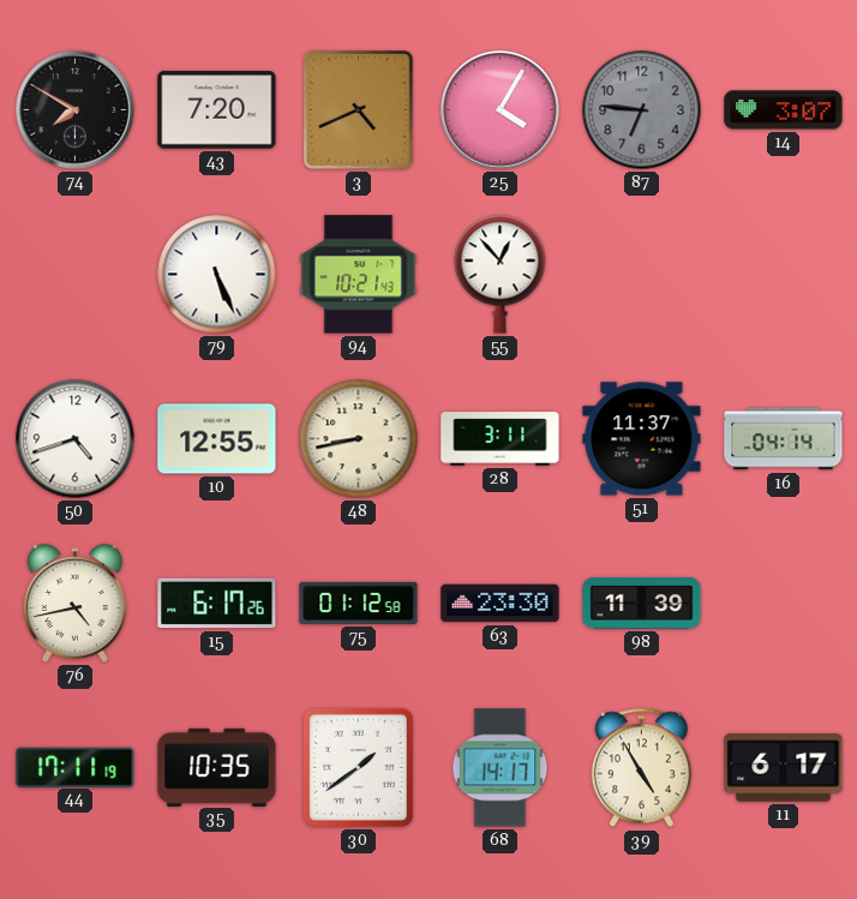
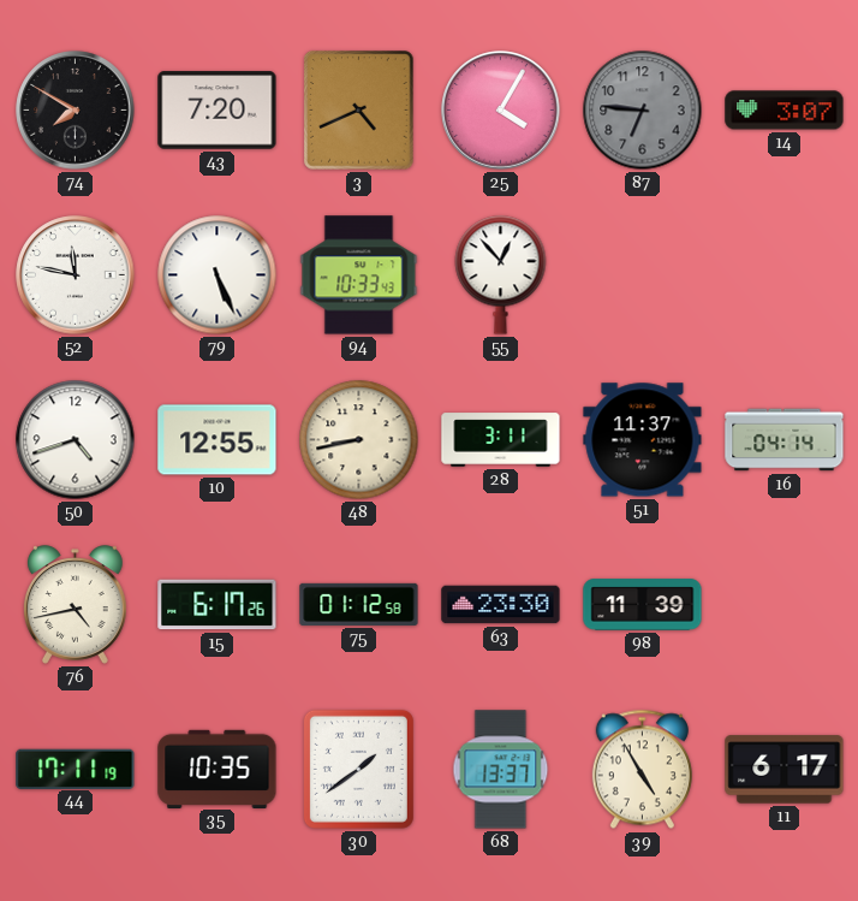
52: none -> 11:47
94: 10:21 -> 10:33
68: 14:17 -> 13:37
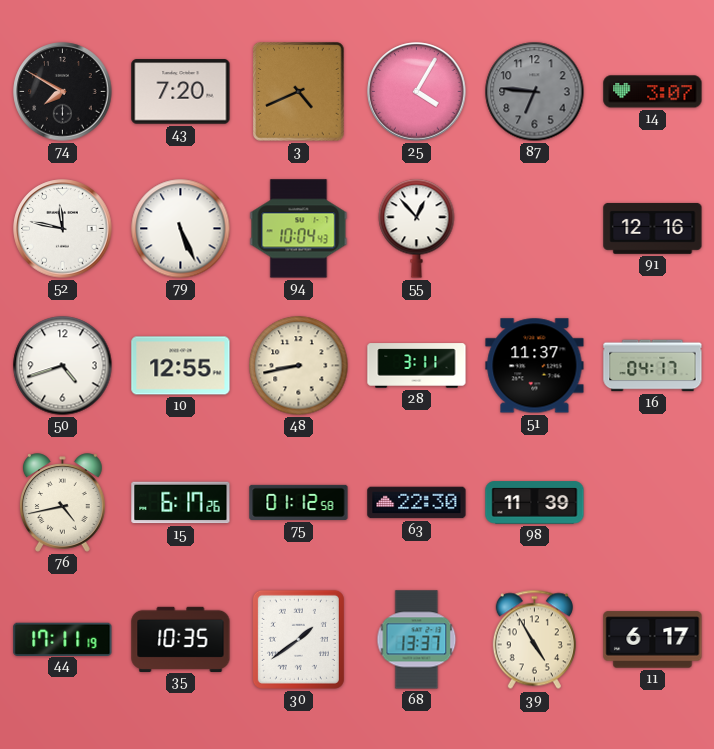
94: 10:33 -> 10:04
91: none -> 12:16
16: 04:14 -> 04:17
63: 23:30 -> 22:30
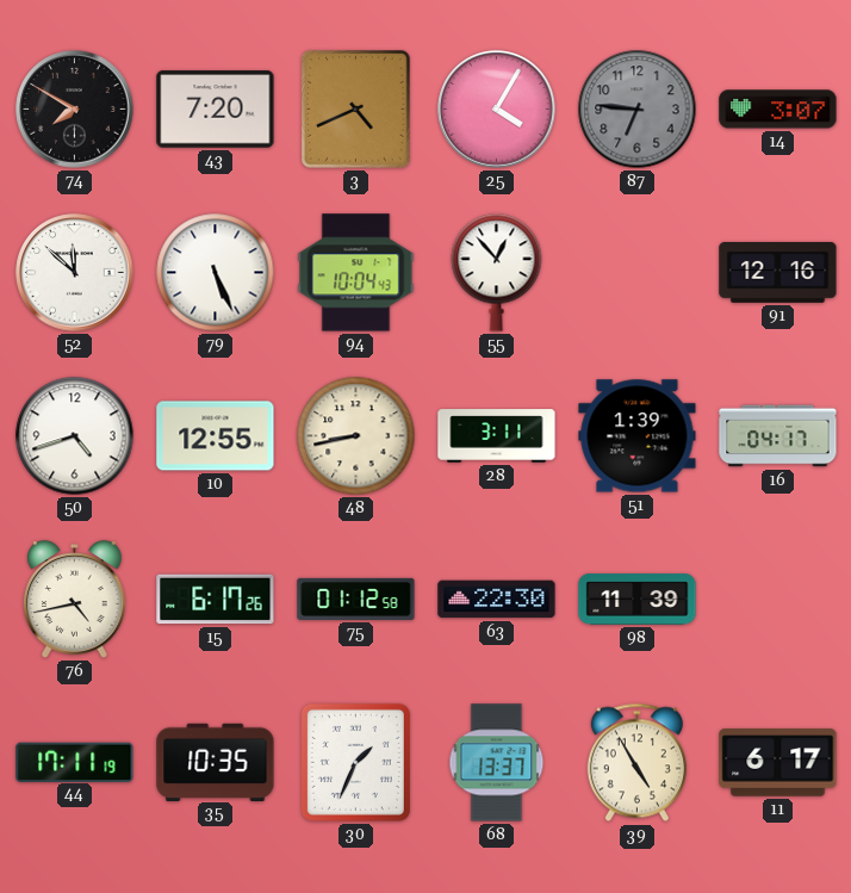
52: 11:47 -> 11:52
51: 11:37 -> 1:39
30: 1:39 -> 1:34
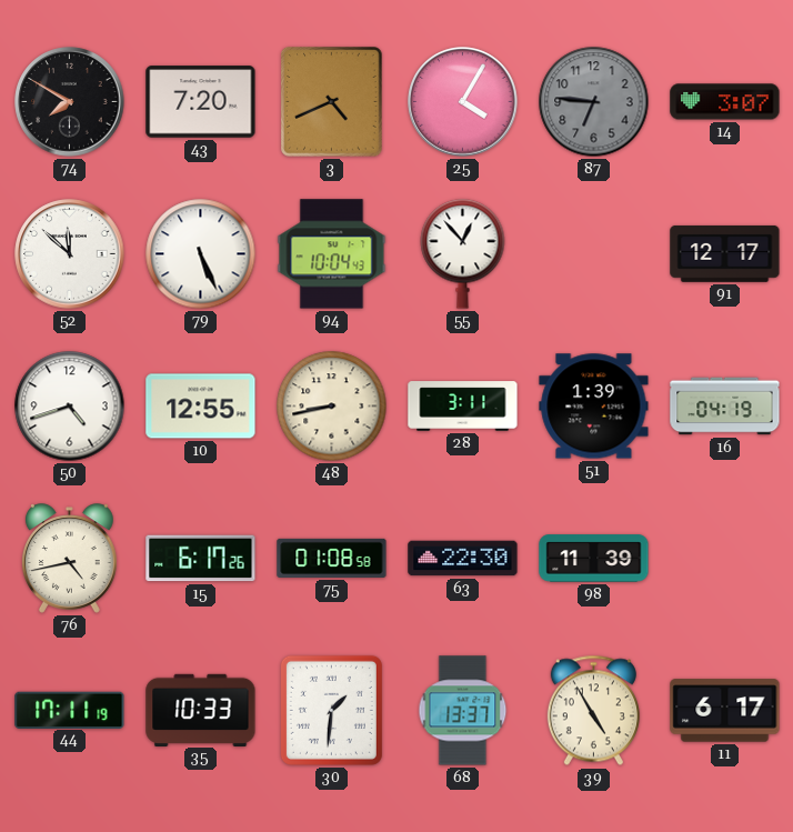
91: 12:16 -> 12:17
16: 04:17 -> 04:19
75: 01:12 -> 01:08
35: 10:35 -> 10:33
30: 1:34 -> 1:31
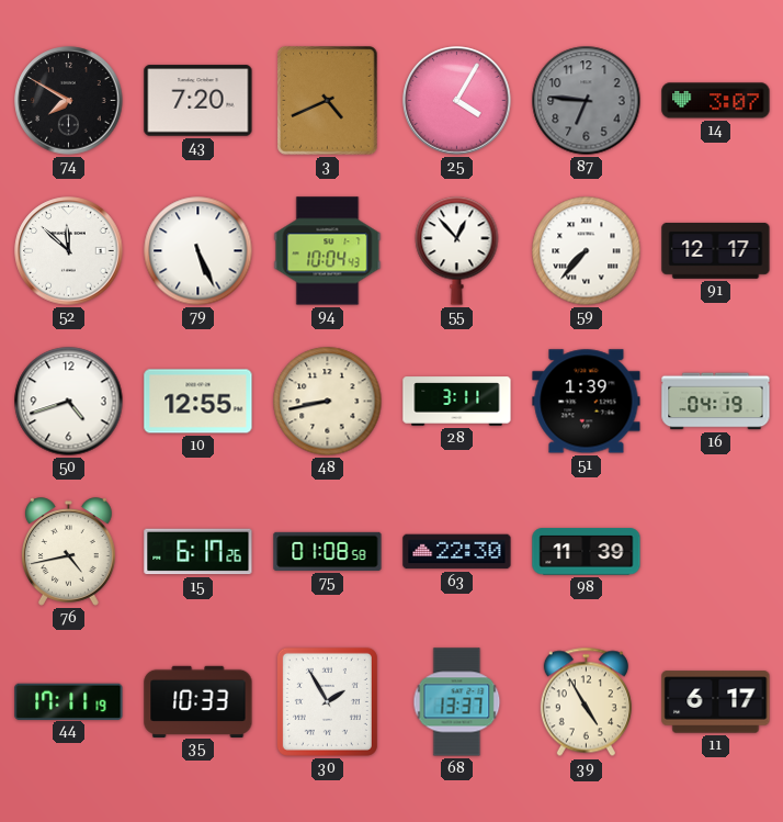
59: none -> 7:37
30: 1:31 -> 1:55
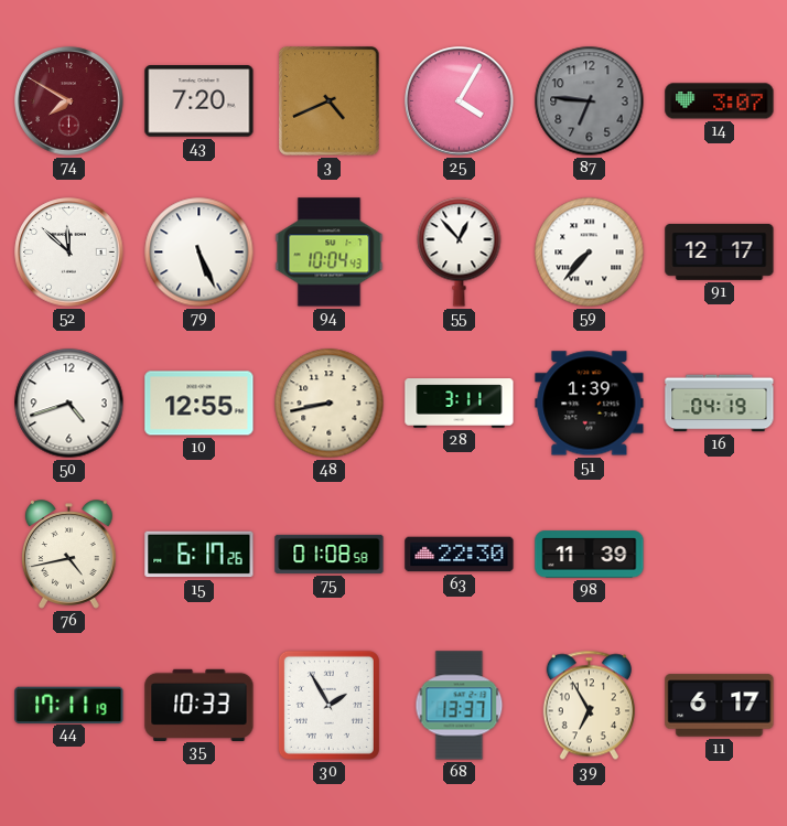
74 dial: black -> burgundy
39: 4:55 -> 6:55
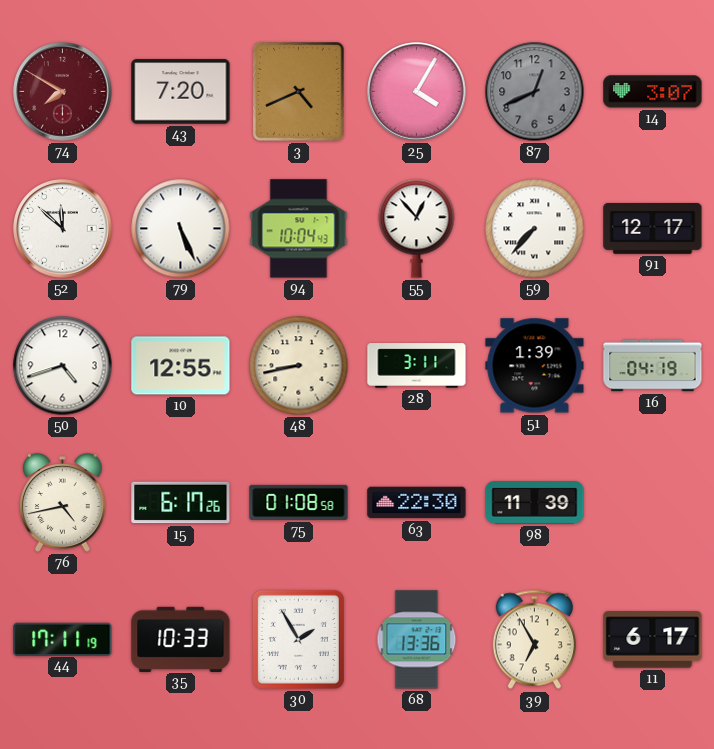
87: 6:46 -> 12:41
68: 13:37 -> 13:36
